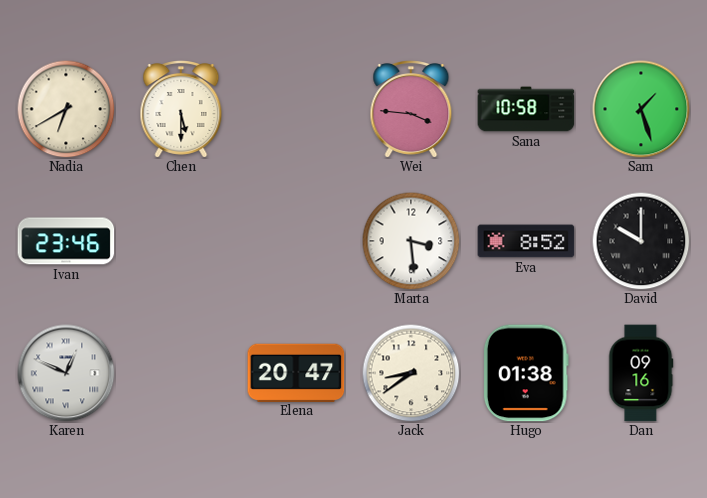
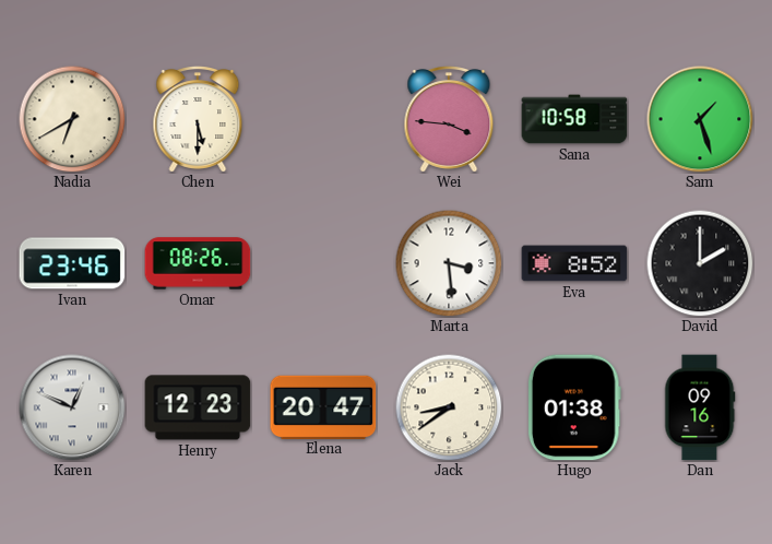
Omar: none -> 08:26
David: 10:00 -> 2:00
Henry: none -> 12:23
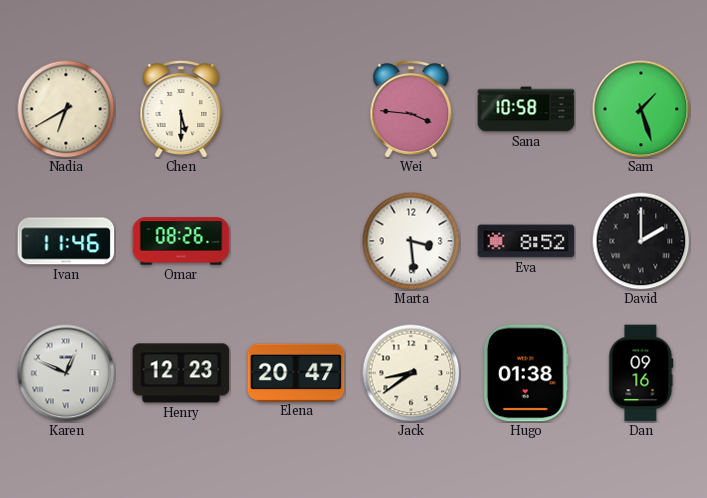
Ivan: 23:46 -> 11:46
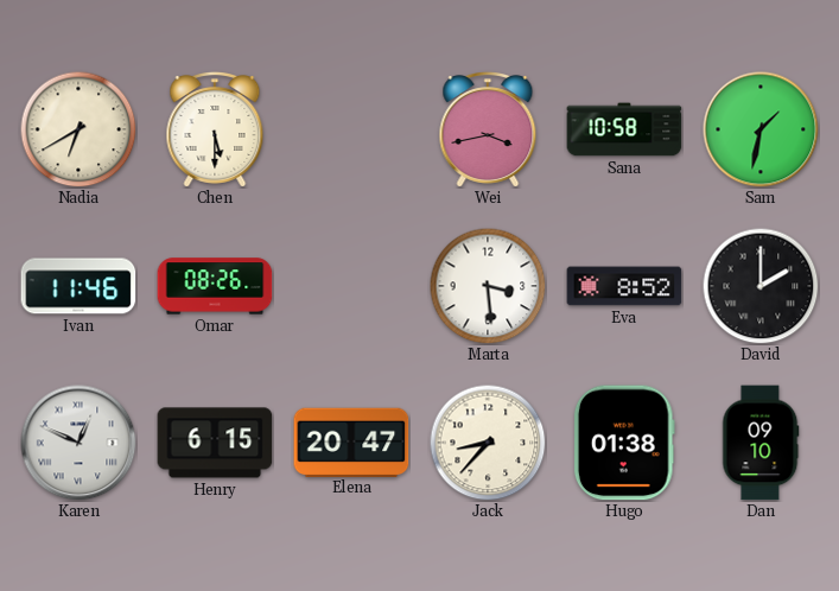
Wei: 3:46 -> 3:43
Sam: 1:27 -> 1:32
Henry: 12:23 -> 6:15
Jack: 8:39 -> 8:37
Dan: 09:16 -> 09:10
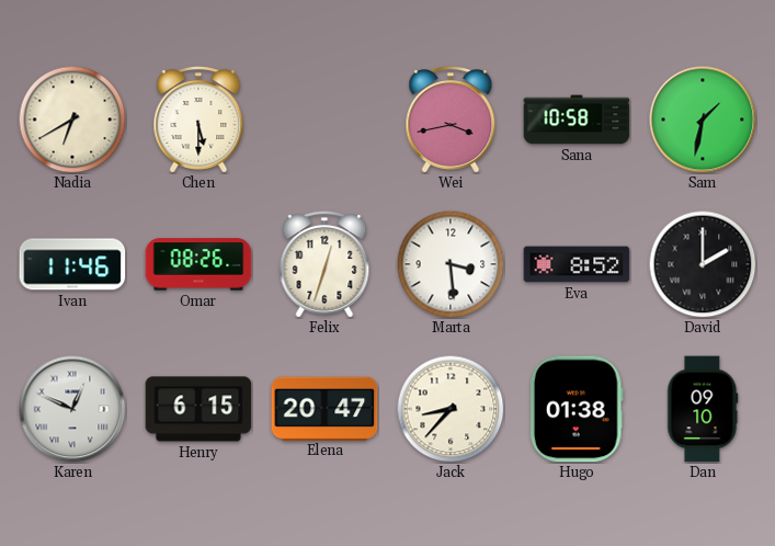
Felix: none -> 12:33
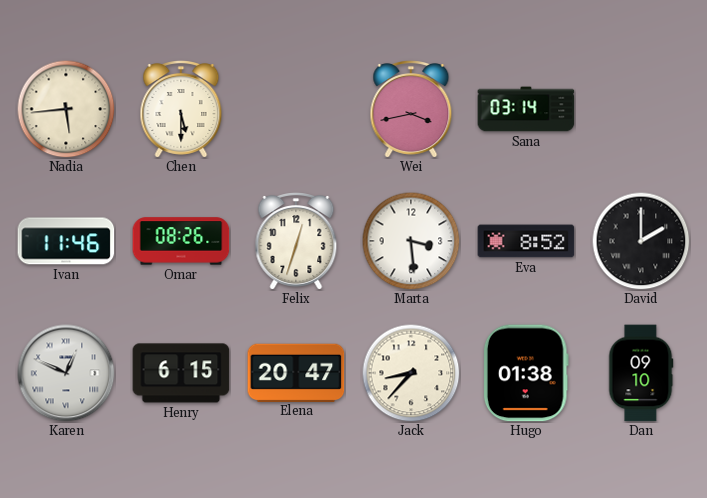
Nadia: 6:40 -> 5:44
Sana: 10:58 -> 03:14
Sam: 1:32 -> none
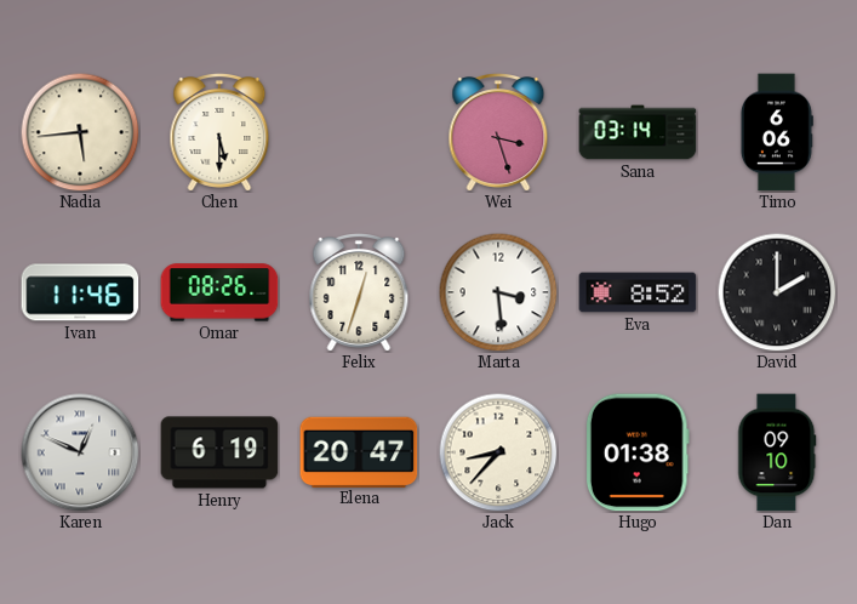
Wei: 3:43 -> 3:27
Timo: none -> 6:06
Henry: 6:15 -> 6:19
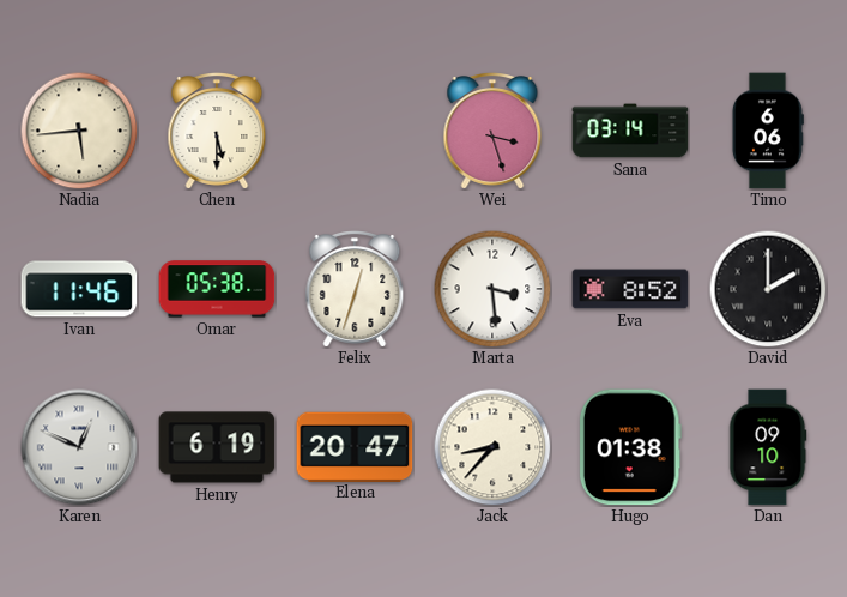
Omar: 08:26 -> 05:38
